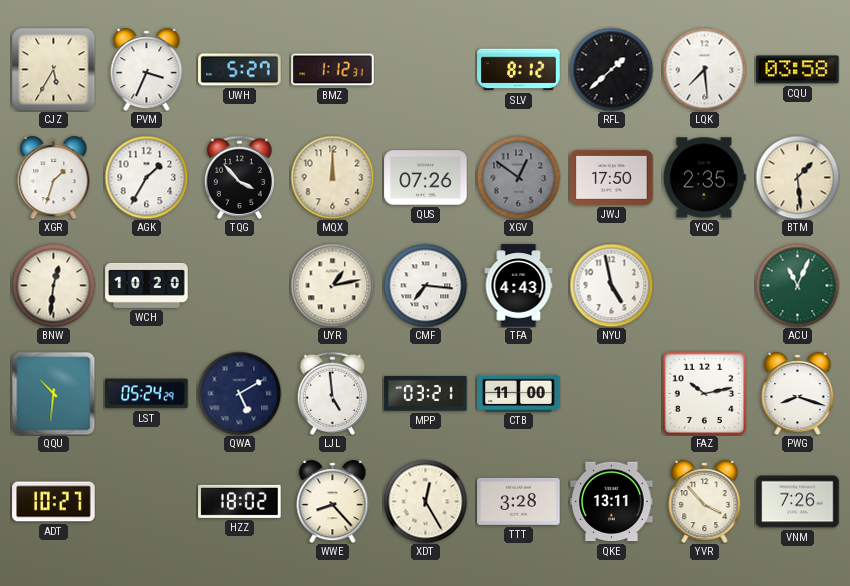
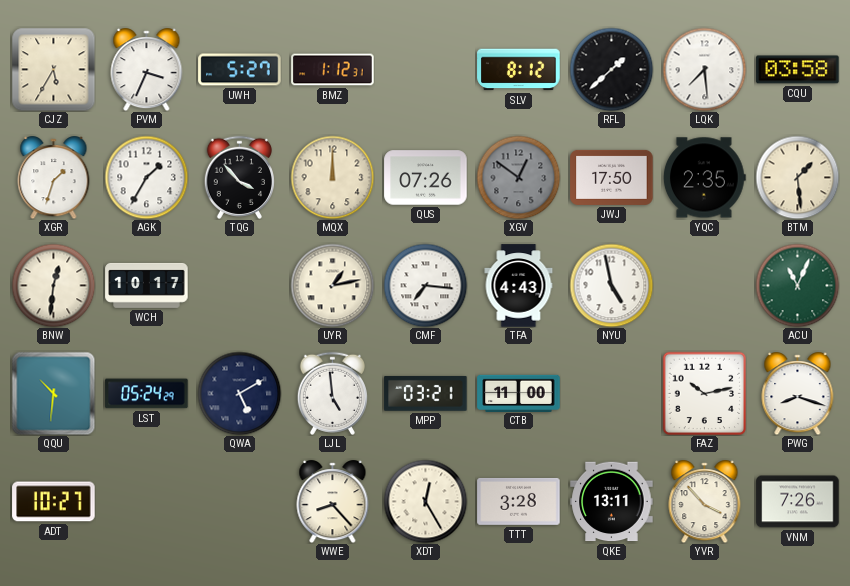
WCH: 10:20 -> 10:17
HZZ: 18:02 -> none
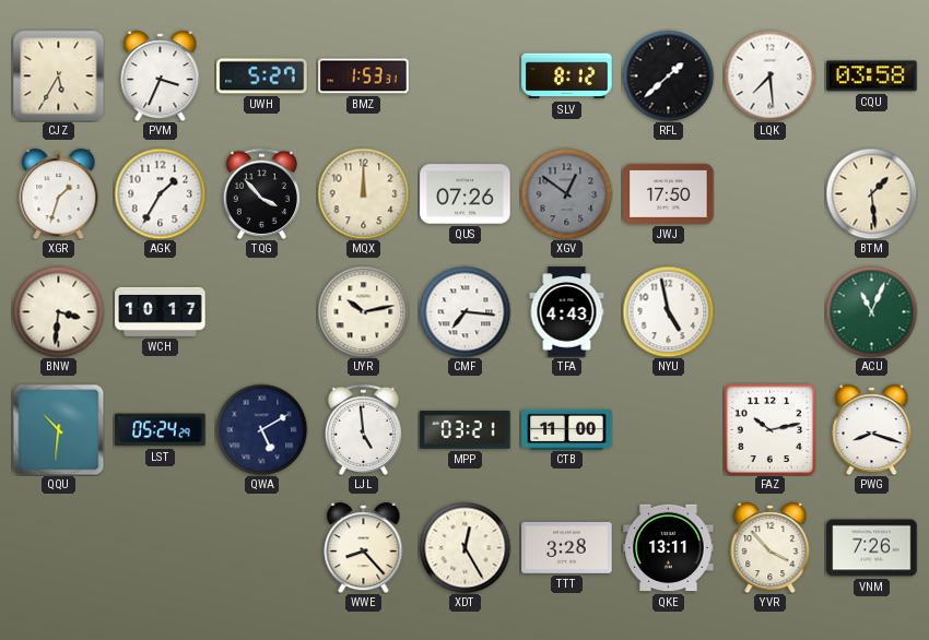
BMZ: 1:12 -> 1:53
YQC: 2:35 -> none
BNW: 12:31 -> 3:31
UYR: 1:13 -> 10:13
ADT: 10:27 -> none
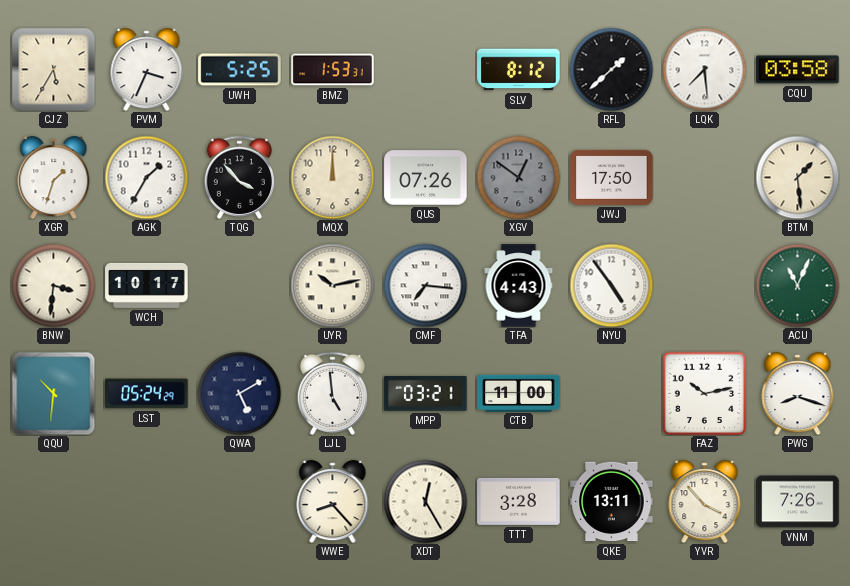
UWH: 5:27 -> 5:25
NYU: 4:58 -> 4:54
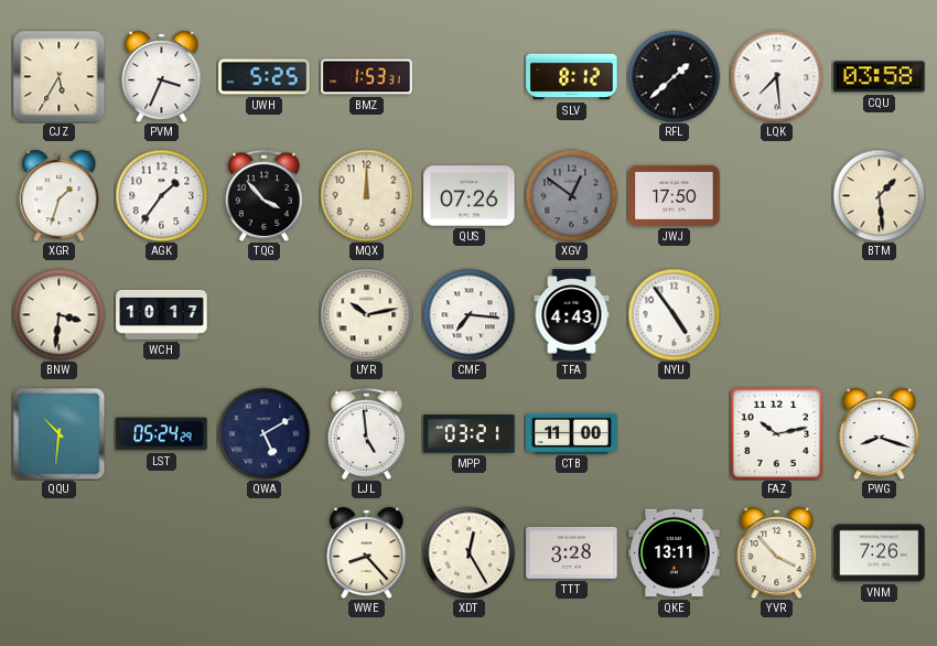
AGK: 1:35 -> 1:36
ACU: 11:04 -> none
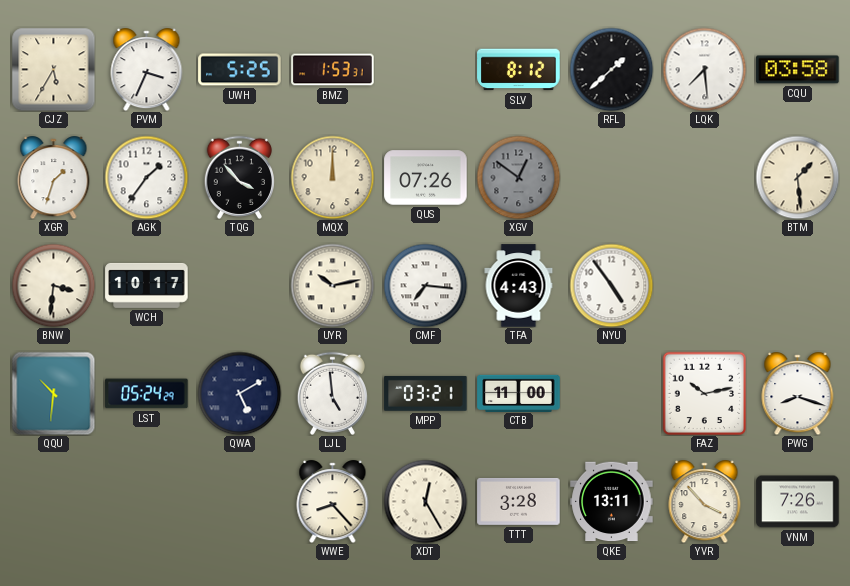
JWJ: 17:50 -> none
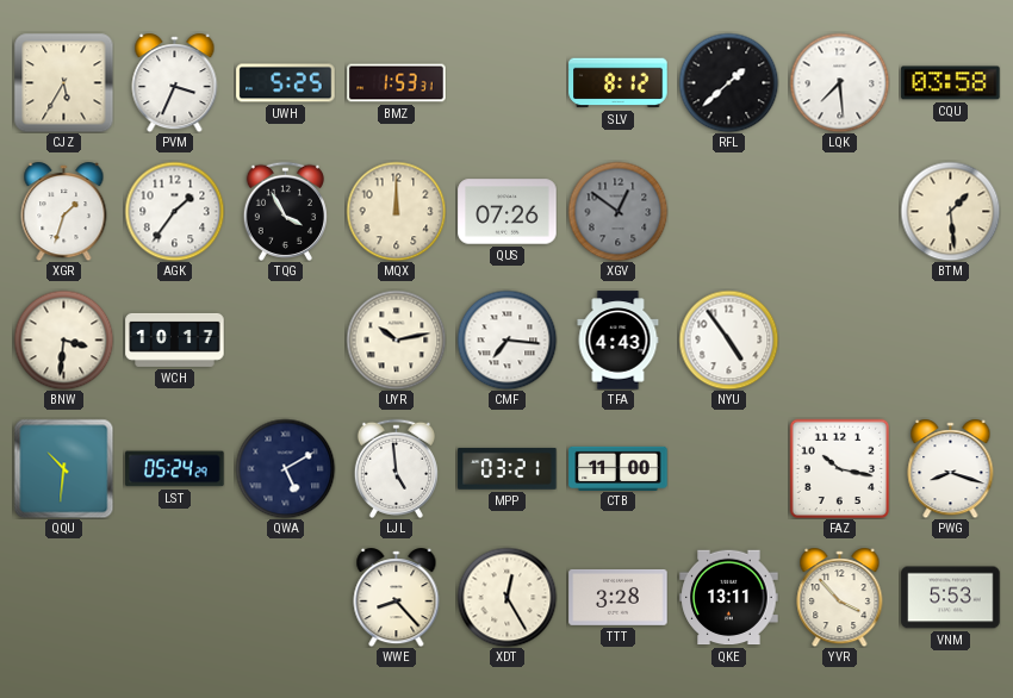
TQG: 3:53 -> 3:55
FAZ: 10:13 -> 10:17
VNM: 7:26 -> 5:53
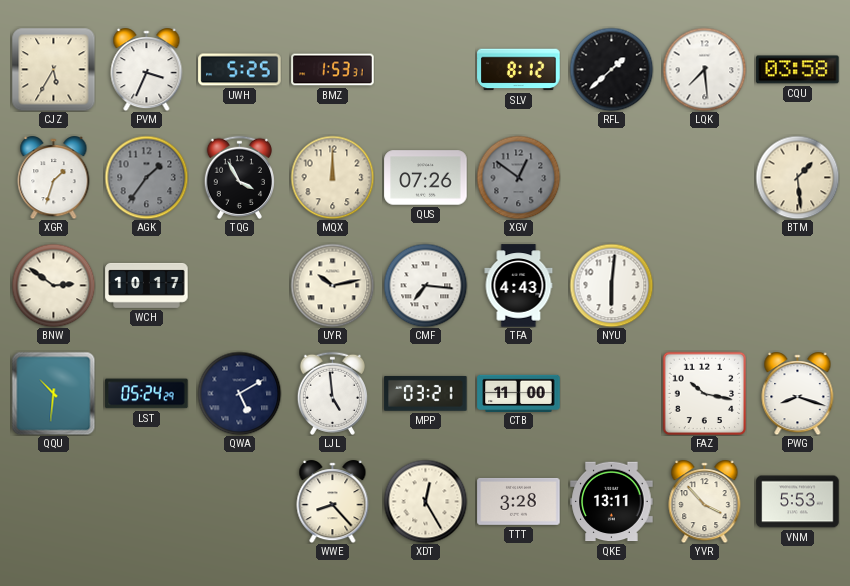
AGK dial: white -> grey
BNW: 3:31 -> 2:51
NYU: 4:54 -> 6:01
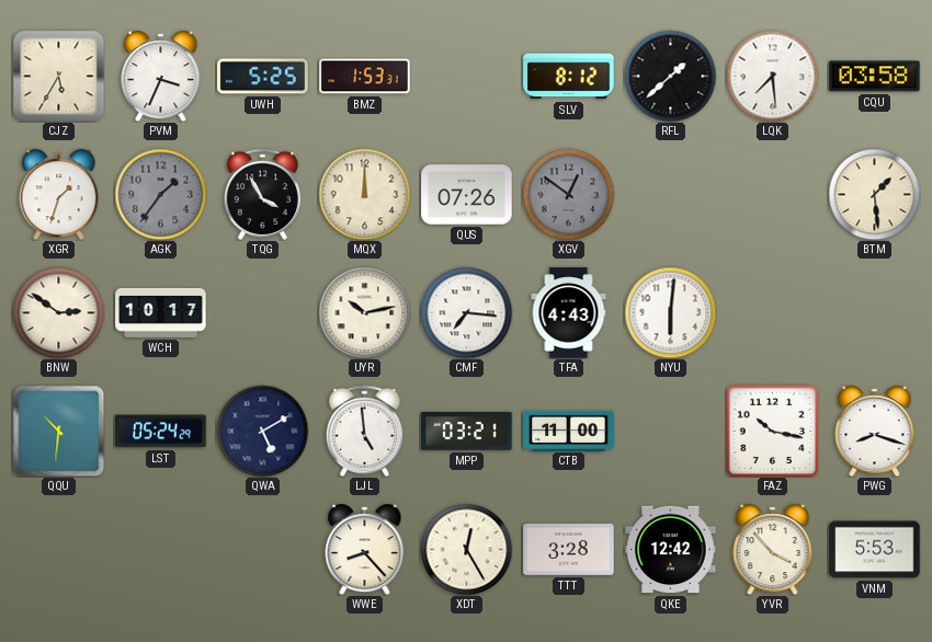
QKE: 13:11 -> 12:42
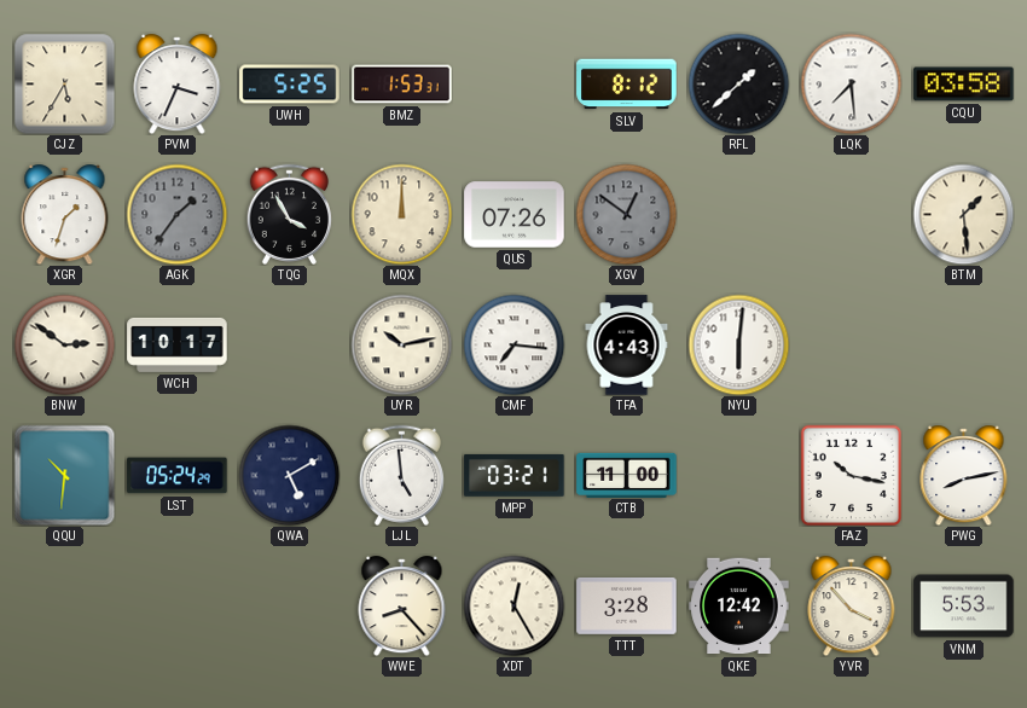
PWG: 8:18 -> 8:13
